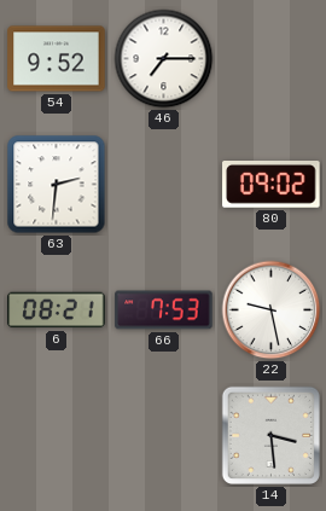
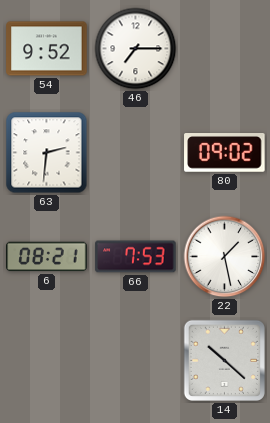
22: 9:28 -> 1:28
14: 3:29 -> 10:22
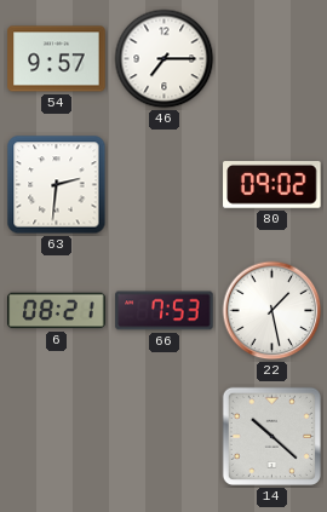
54: 9:52 -> 9:57
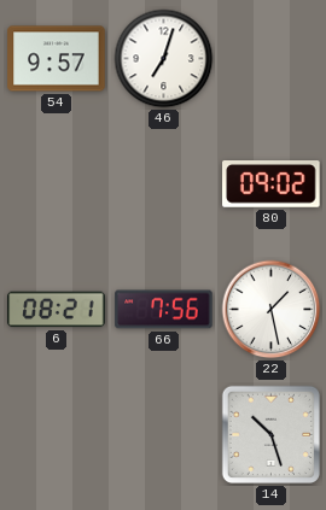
46: 7:15 -> 7:03
63: 2:31 -> none
66: 7:53 -> 7:56
14: 10:22 -> 10:27
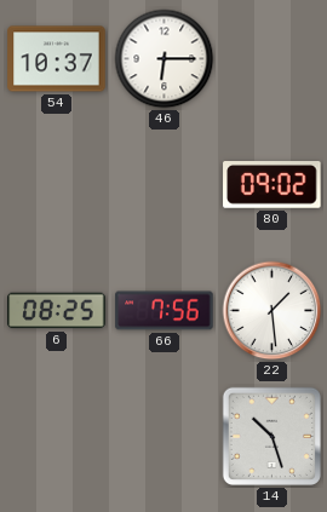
54: 9:57 -> 10:37
46: 7:03 -> 6:15
6: 08:21 -> 08:25
22: 1:28 -> 1:29
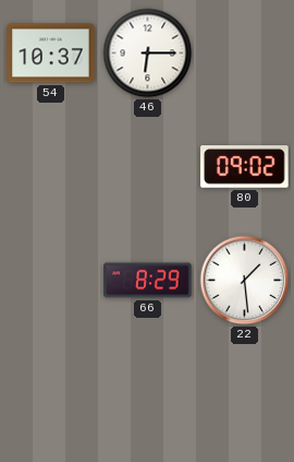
6: 08:25 -> none
66: 7:56 -> 8:29
14: 10:27 -> none
